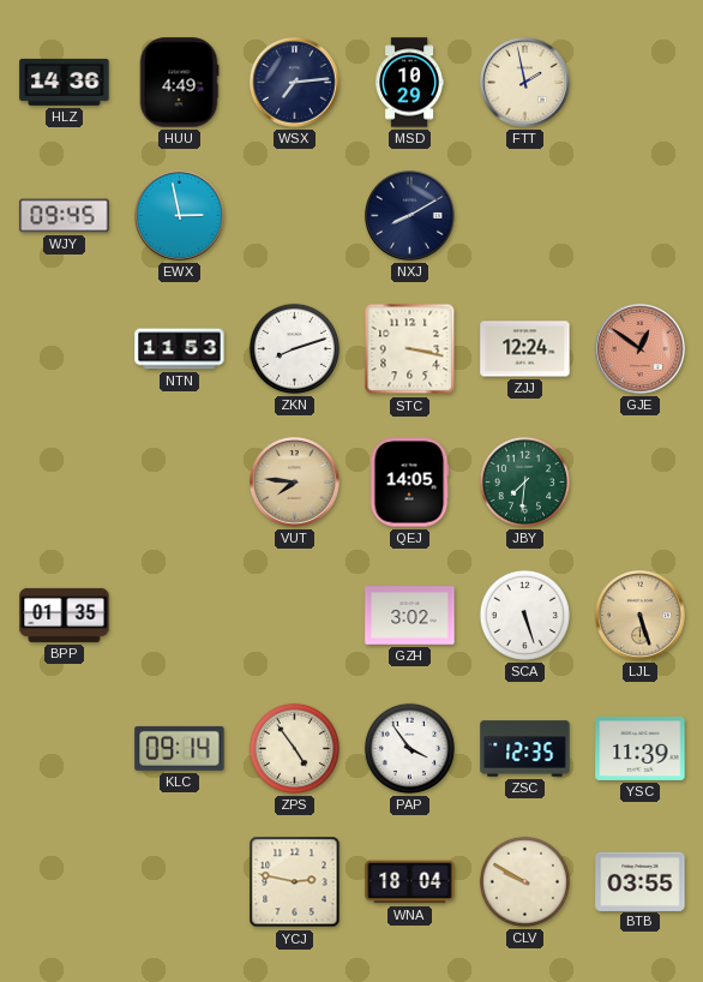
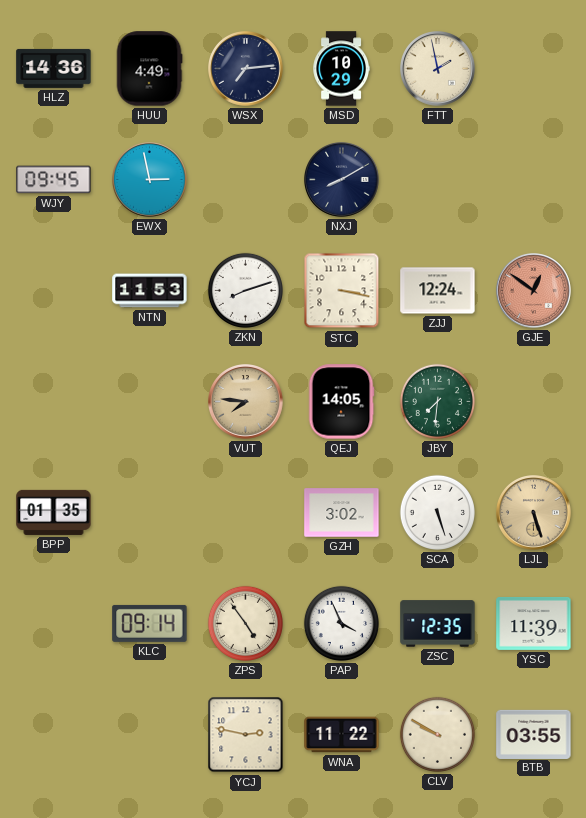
PAP: 3:54 -> 3:56
WNA: 18:04 -> 11:22
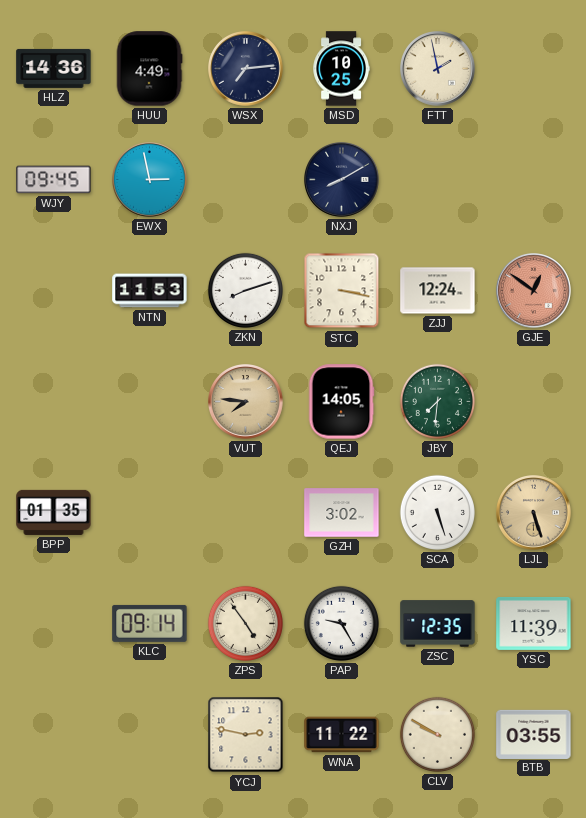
MSD: 10:29 -> 10:25
PAP: 3:56 -> 9:25
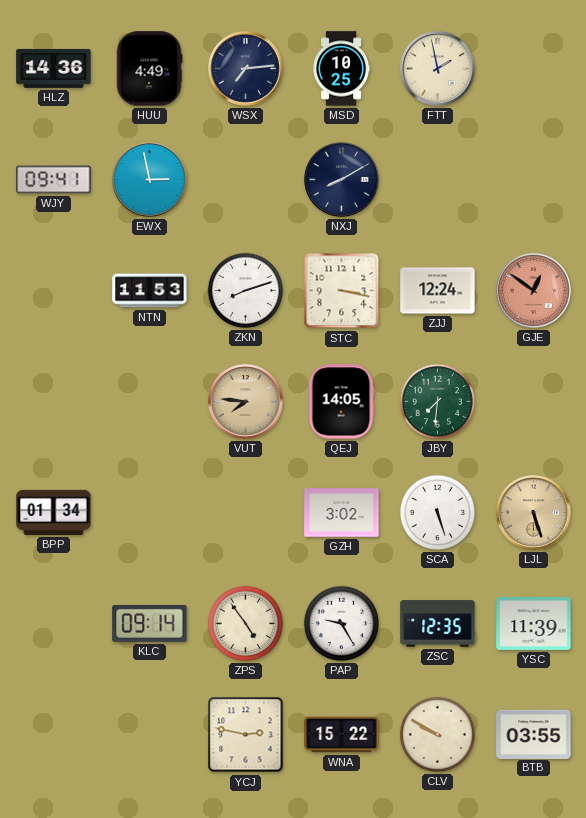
WJY: 09:45 -> 09:41
BPP: 01:35 -> 01:34
WNA: 11:22 -> 15:22
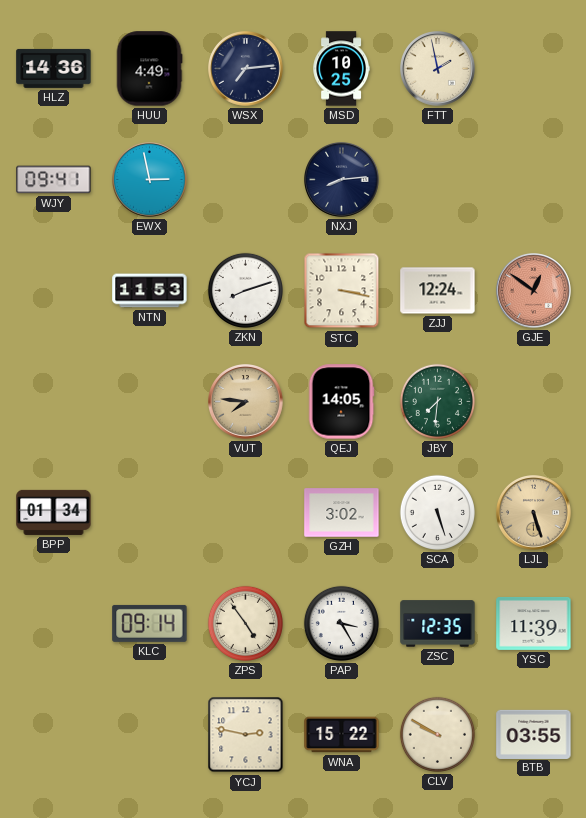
NXJ: 8:10 -> 8:14
PAP: 9:25 -> 3:25
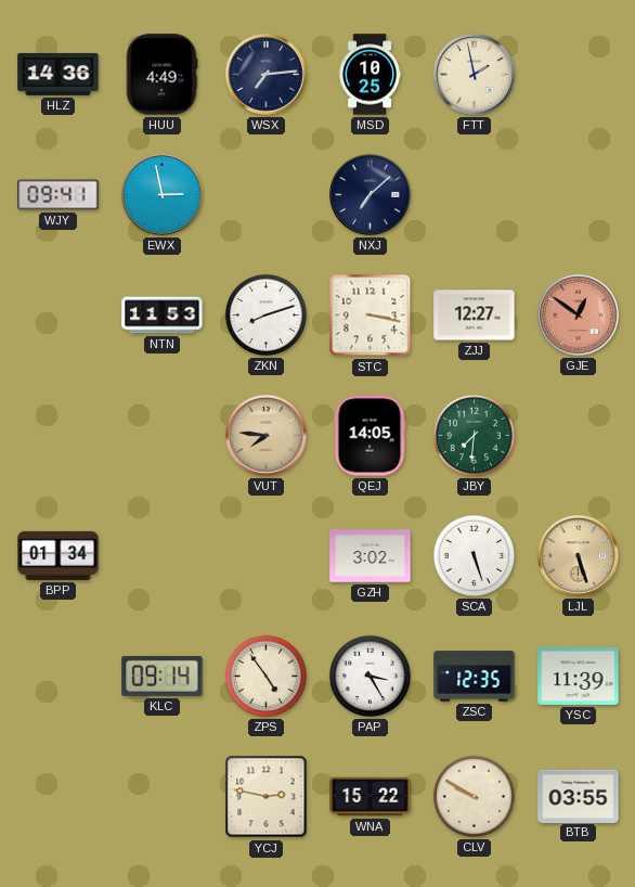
NXJ: 8:14 -> 7:08
ZJJ: 12:24 -> 12:27
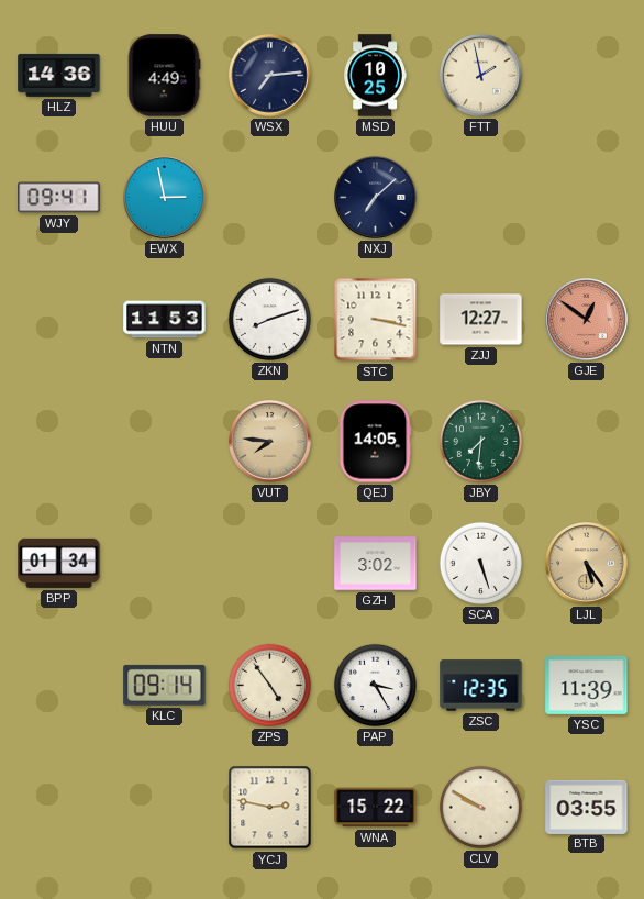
LJL: 5:27 -> 5:24
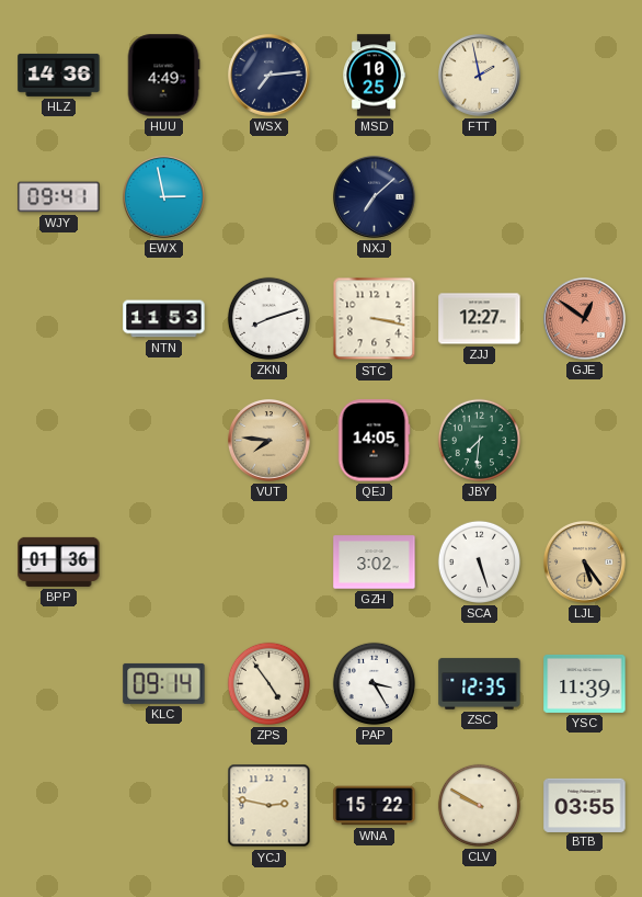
BPP: 01:34 -> 01:36
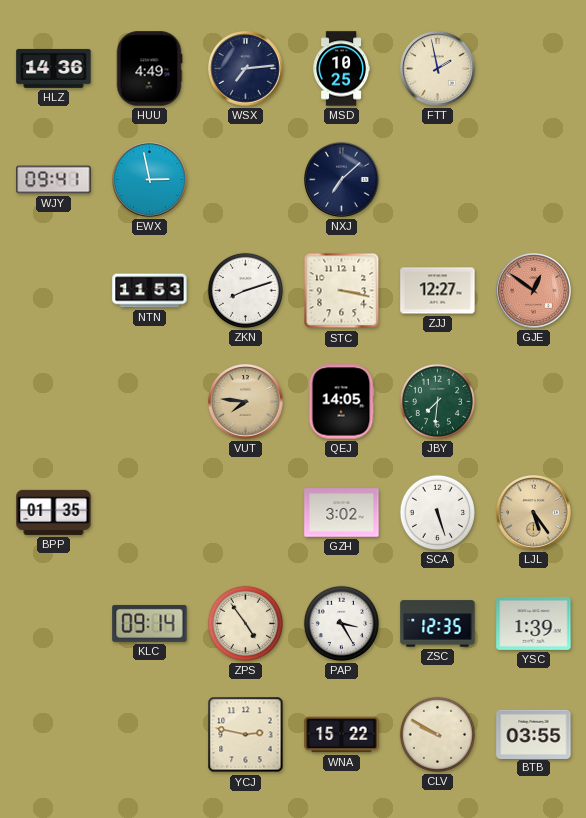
BPP: 01:36 -> 01:35
YSC: 11:39 -> 1:39
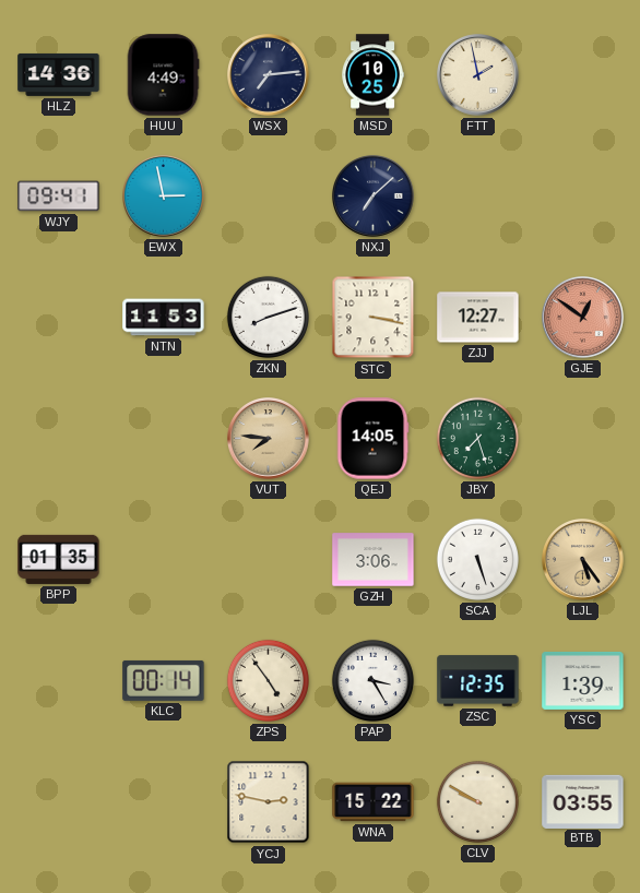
JBY: 7:31 -> 7:27
GZH: 3:02 -> 3:06
KLC: 09:14 -> 00:14
